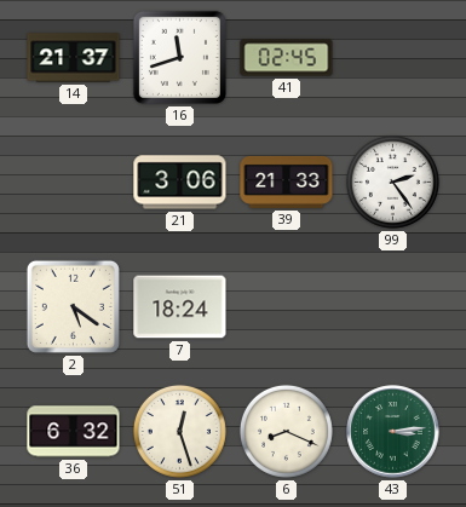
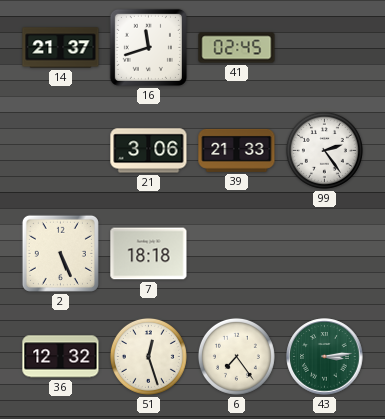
2: 5:21 -> 5:26
7: 18:24 -> 18:18
36: 6:32 -> 12:32
6: 8:19 -> 7:24
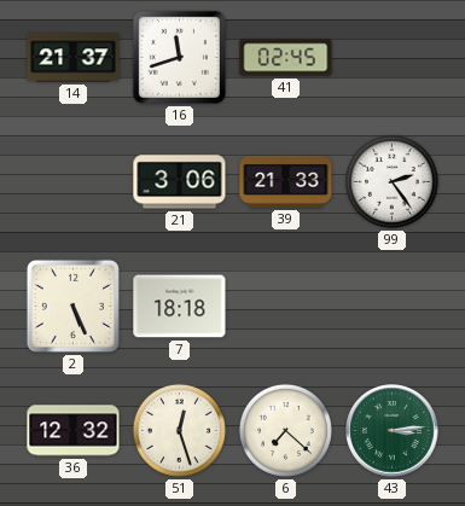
6: 7:24 -> 7:22
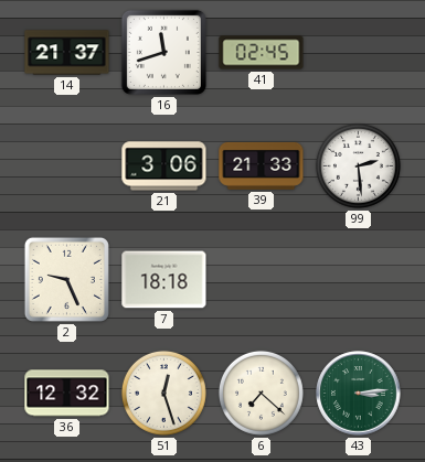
99: 2:24 -> 2:29
2: 5:26 -> 9:26
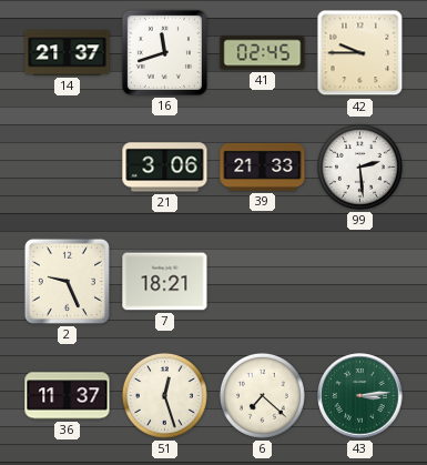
42: none -> 9:45
7: 18:18 -> 18:21
36: 12:32 -> 11:37
